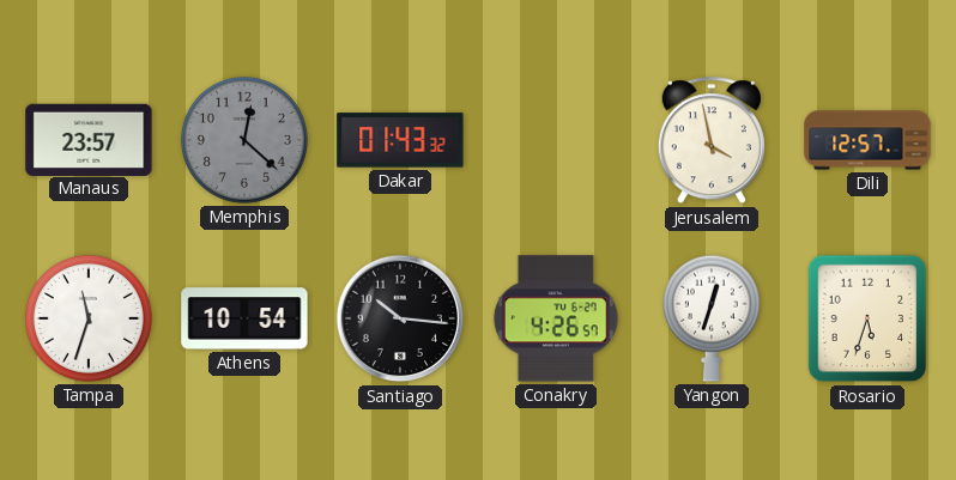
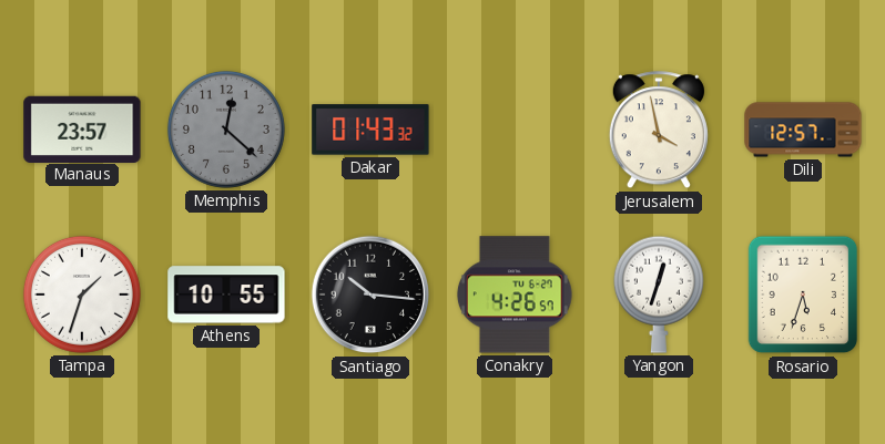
Tampa: 11:33 -> 1:33
Athens: 10:54 -> 10:55
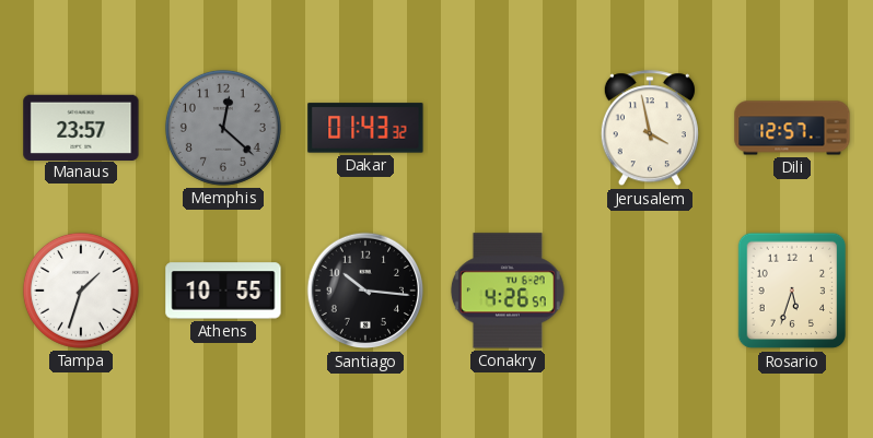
Yangon: 12:33 -> none
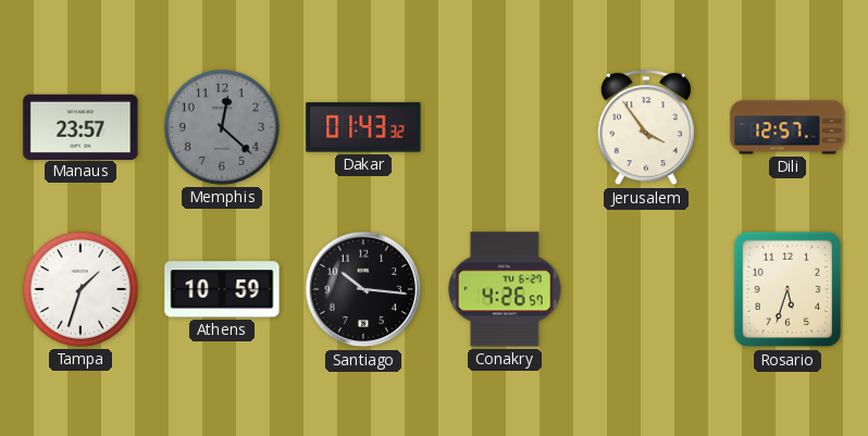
Jerusalem: 3:58 -> 3:54
Athens: 10:55 -> 10:59
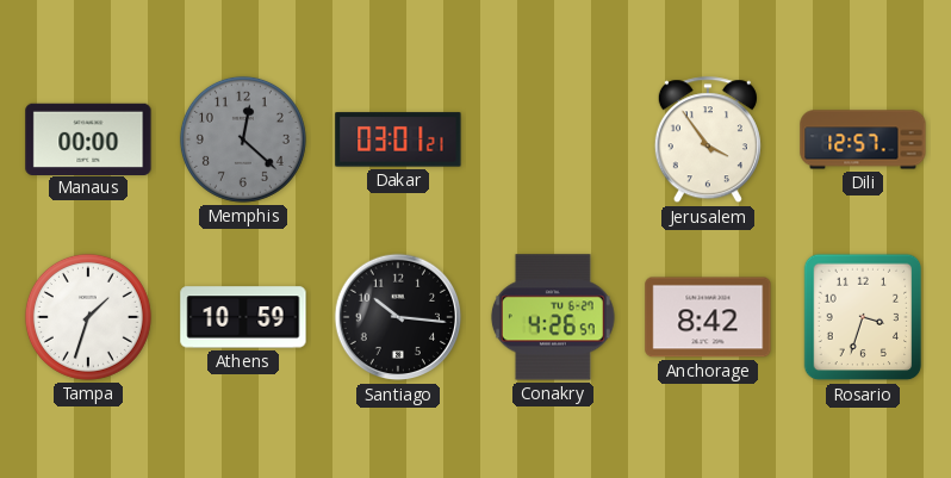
Manaus: 23:57 -> 00:00
Dakar: 01:43 -> 03:01
Anchorage: none -> 8:42
Rosario: 5:33 -> 3:33
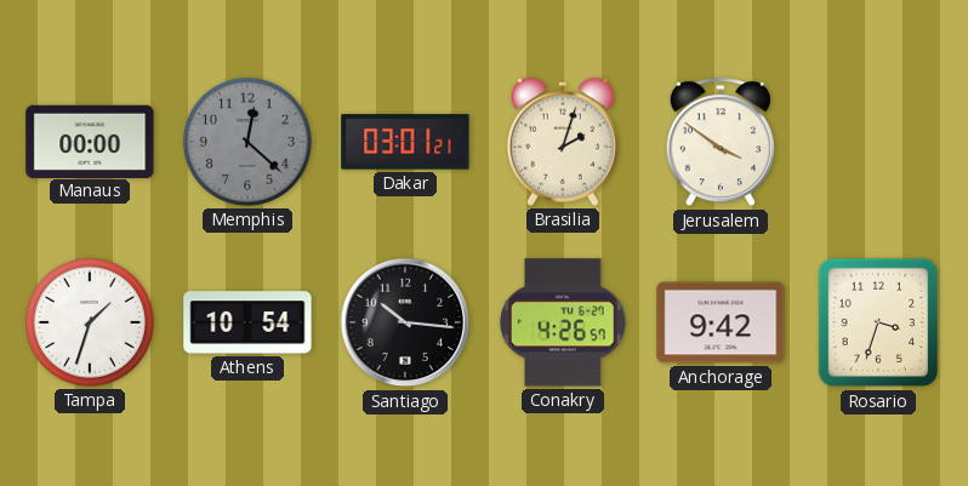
Brasilia: none -> 2:03
Jerusalem: 3:54 -> 3:51
Dili: 12:57 -> none
Athens: 10:59 -> 10:54
Anchorage: 8:42 -> 9:42
